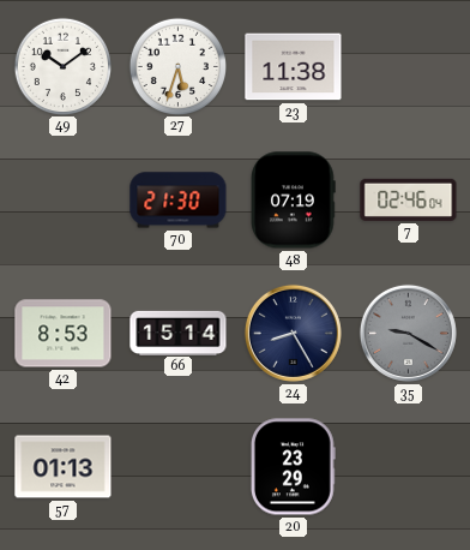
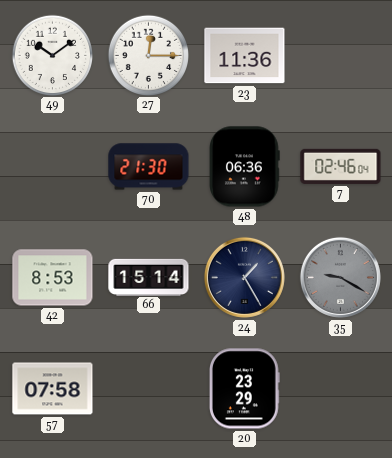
27: 5:33 -> 12:15
23: 11:38 -> 11:36
48: 07:19 -> 06:36
24: 8:25 -> 1:25
57: 01:13 -> 07:58
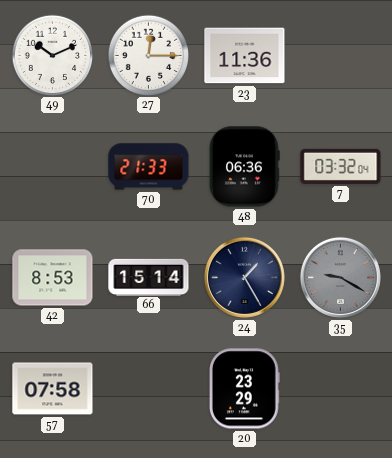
49: 10:09 -> 10:11
70: 21:30 -> 21:33
7: 02:46 -> 03:32
